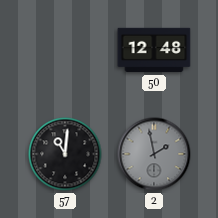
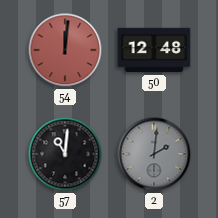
54: none -> 12:01
2: 1:58 -> 2:01
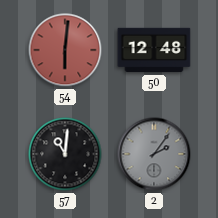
54: 12:01 -> 6:01
2: 2:01 -> 2:06
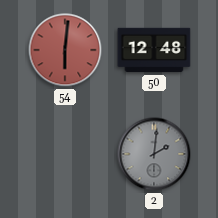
57: 11:01 -> none
2: 2:06 -> 2:01
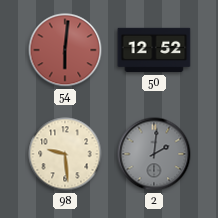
50: 12:48 -> 12:52
98: none -> 9:29
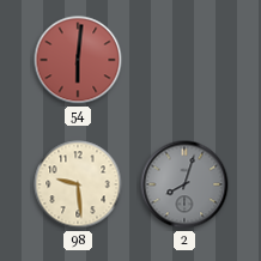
50: 12:52 -> none
2: 2:01 -> 8:03
